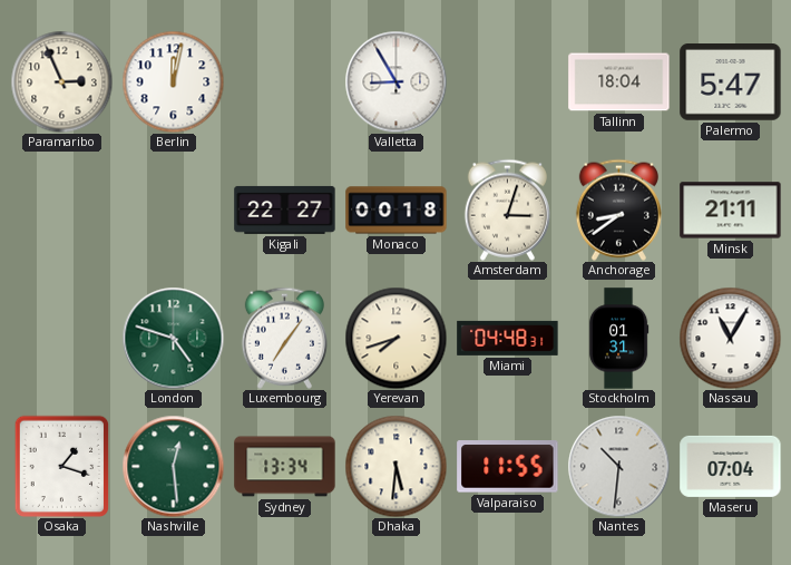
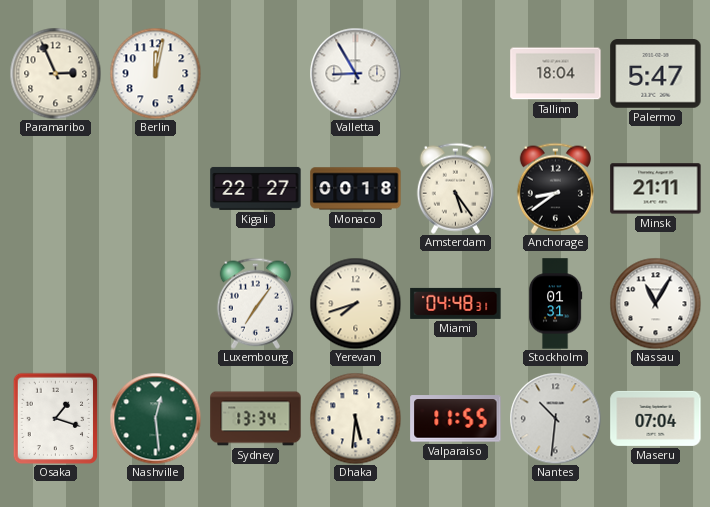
Amsterdam: 3:03 -> 5:24
London: 4:48 -> none
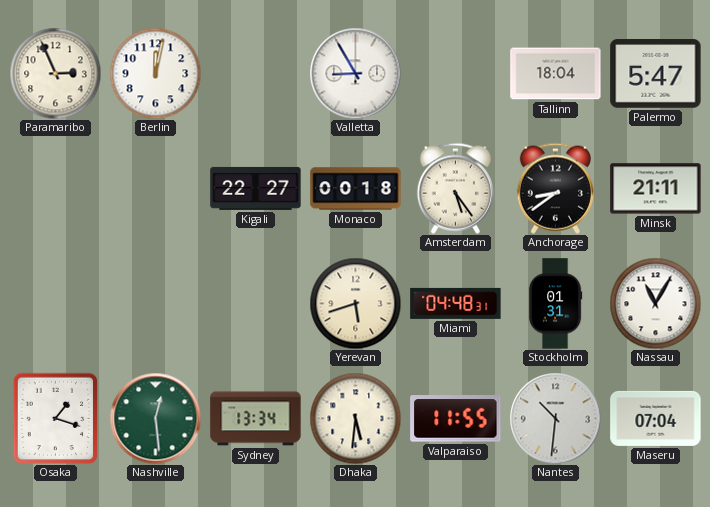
Luxembourg: 7:06 -> none
Yerevan: 7:42 -> 5:42
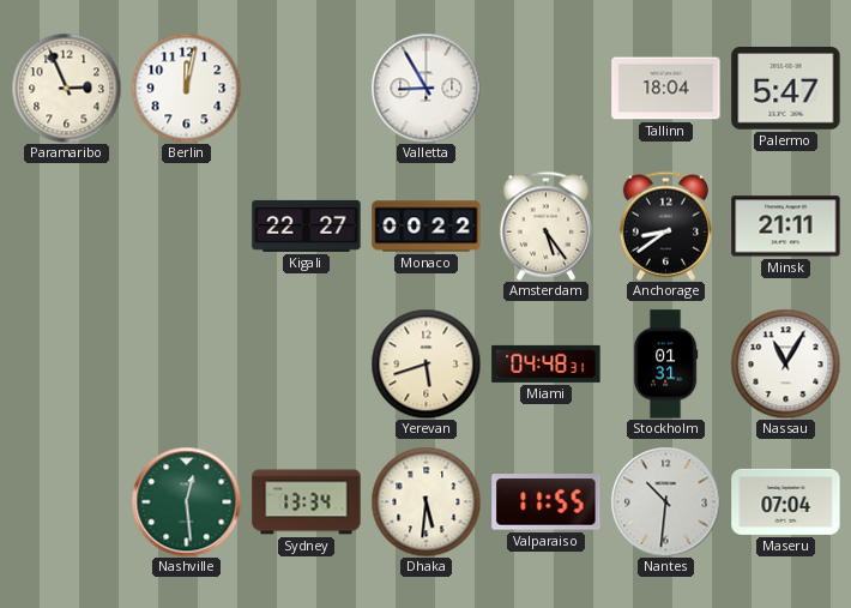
Monaco: 00:18 -> 00:22
Osaka: 1:18 -> none
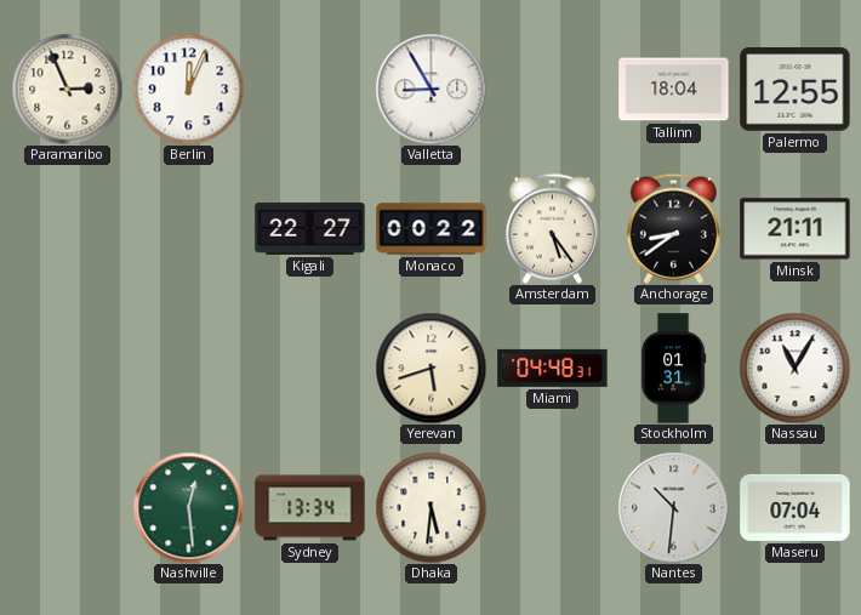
Berlin: 12:02 -> 12:04
Palermo: 5:47 -> 12:55
Valparaiso: 11:55 -> none
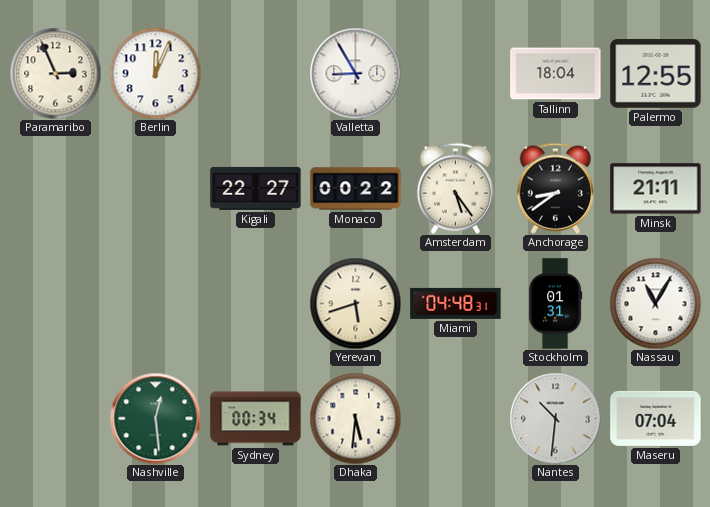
Sydney: 13:34 -> 00:34
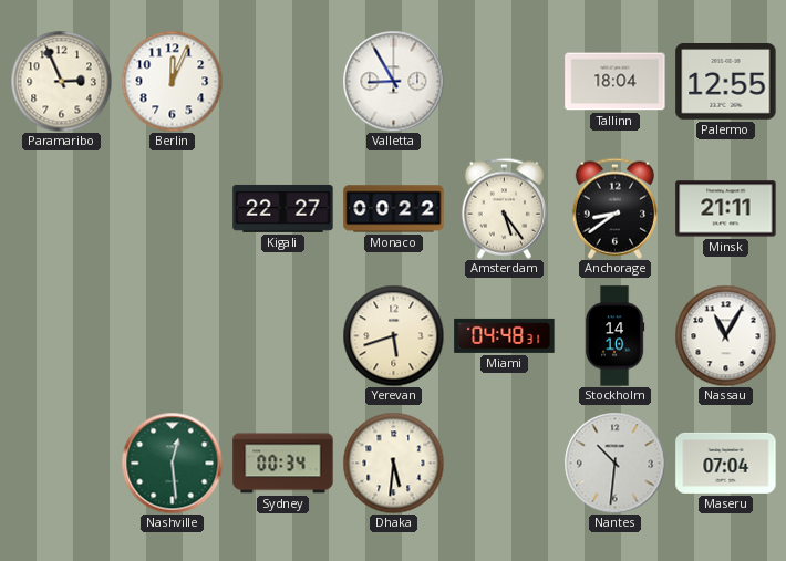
Stockholm: 01:31 -> 14:10
